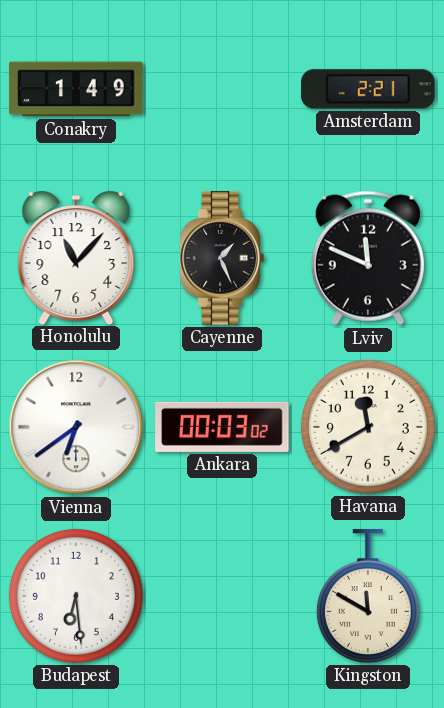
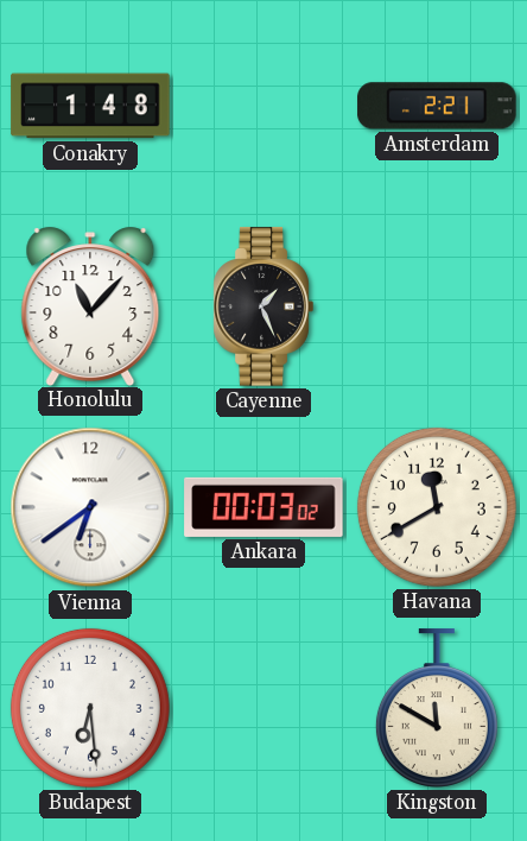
Conakry: 1:49 -> 1:48
Lviv: 11:49 -> none
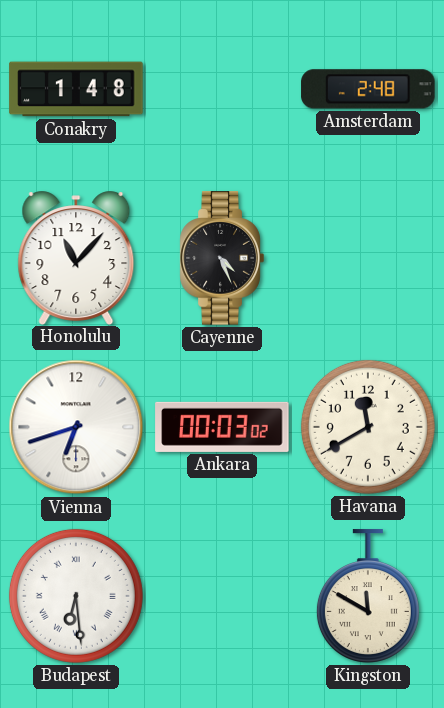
Amsterdam: 2:21 -> 2:48
Cayenne: 1:26 -> 4:26
Vienna: 6:39 -> 6:42
Budapest numerals: Arabic -> Roman
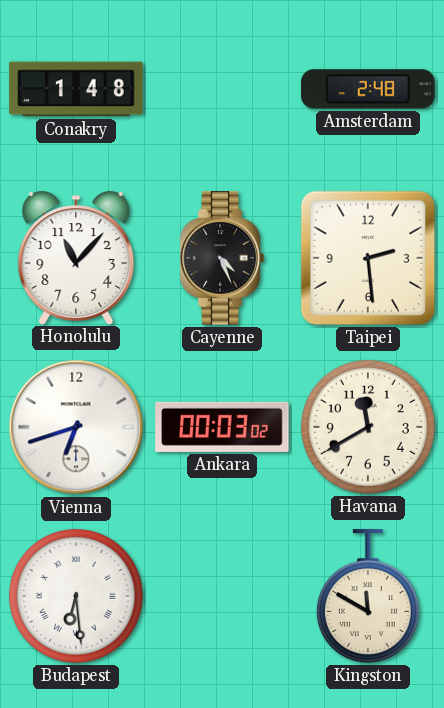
Taipei: none -> 2:29
